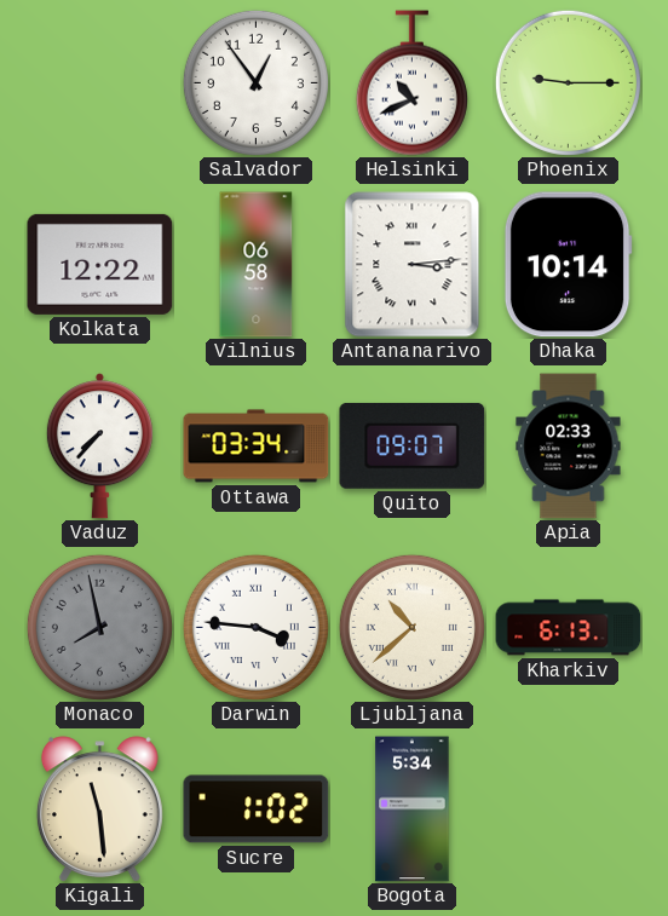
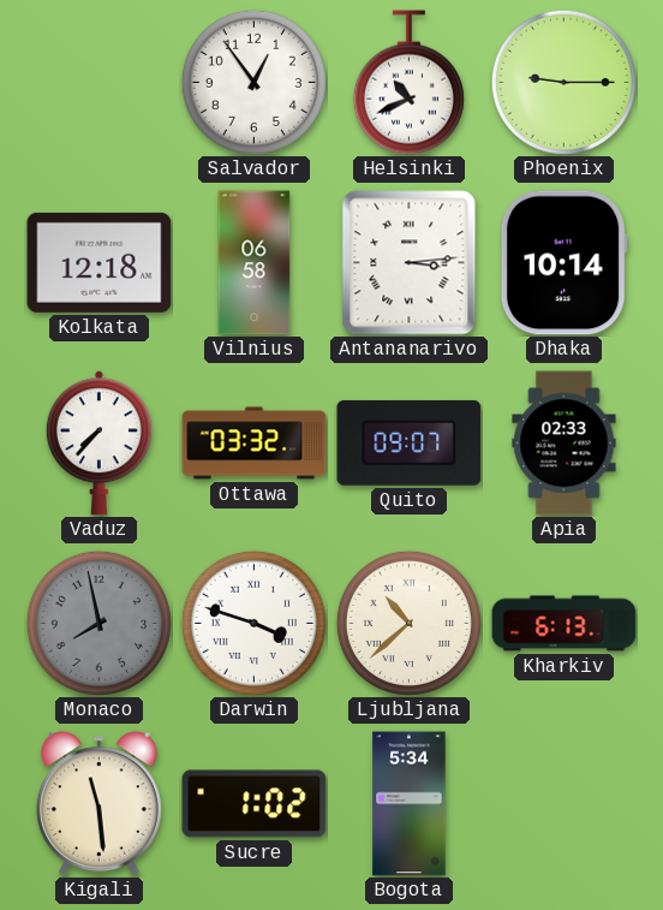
Kolkata: 12:22 -> 12:18
Ottawa: 03:34 -> 03:32
Darwin: 3:46 -> 3:48
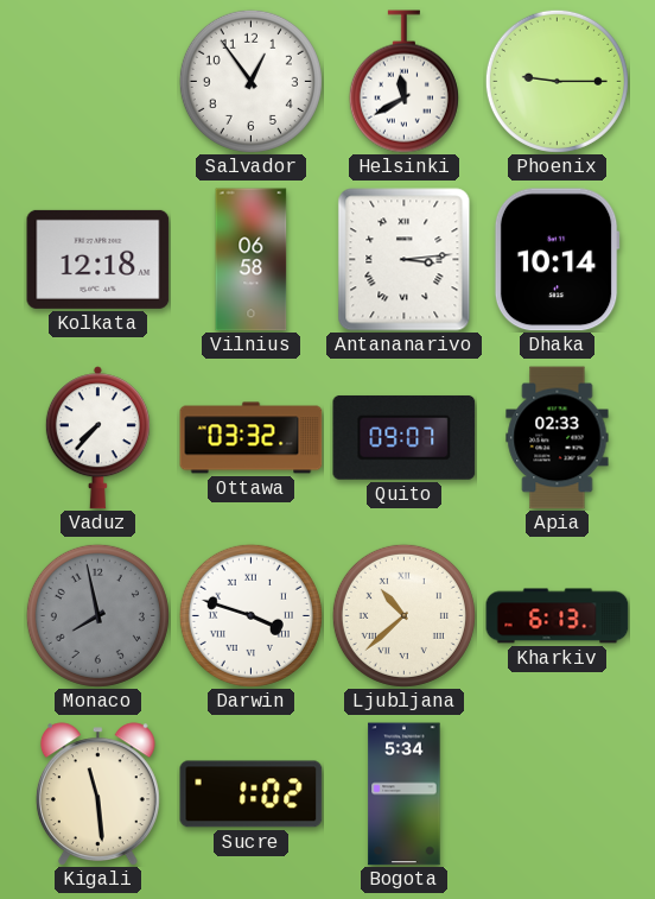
Helsinki: 10:41 -> 11:40
